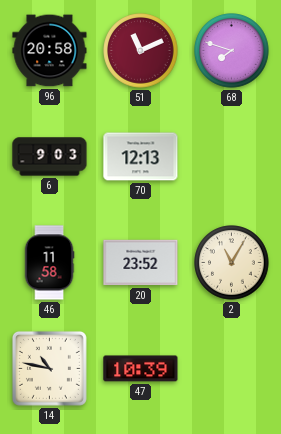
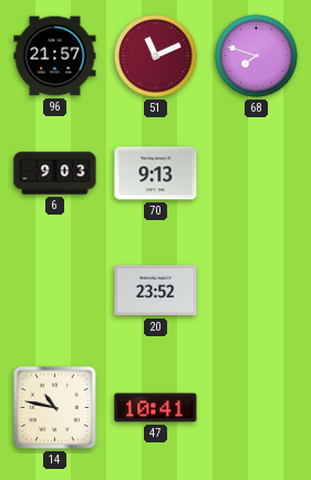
96: 20:58 -> 21:57
70: 12:13 -> 9:13
46: 11:58 -> none
2: 11:05 -> none
47: 10:39 -> 10:41
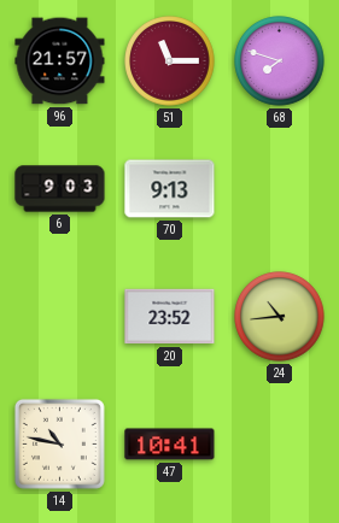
51: 11:11 -> 11:15
24: none -> 10:44
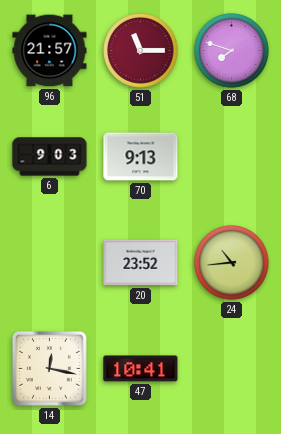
14: 10:47 -> 12:17
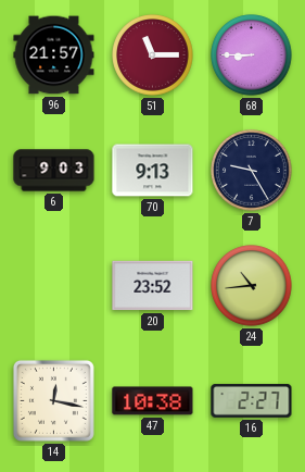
68: 7:48 -> 8:45
7: none -> 9:25
47: 10:41 -> 10:38
16: none -> 2:27
